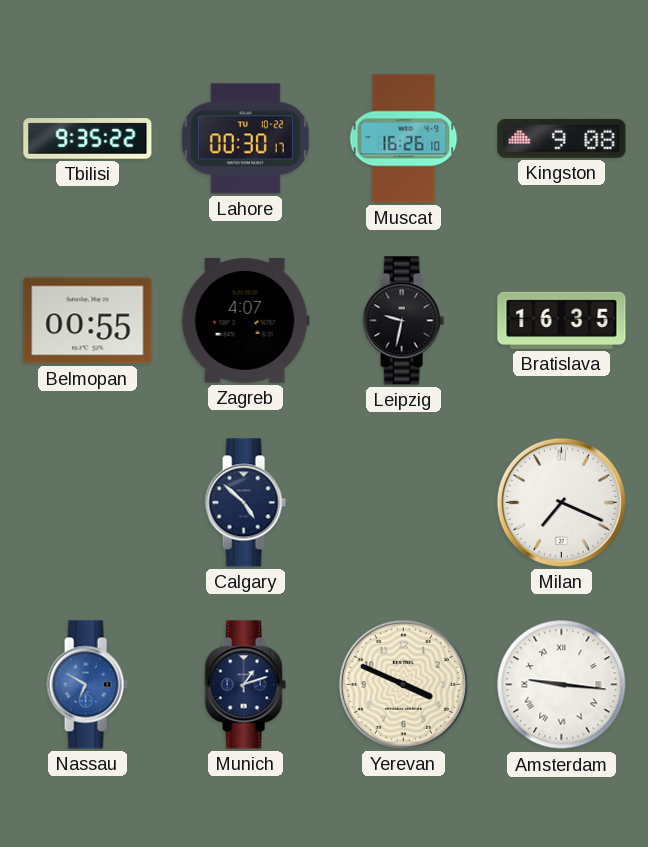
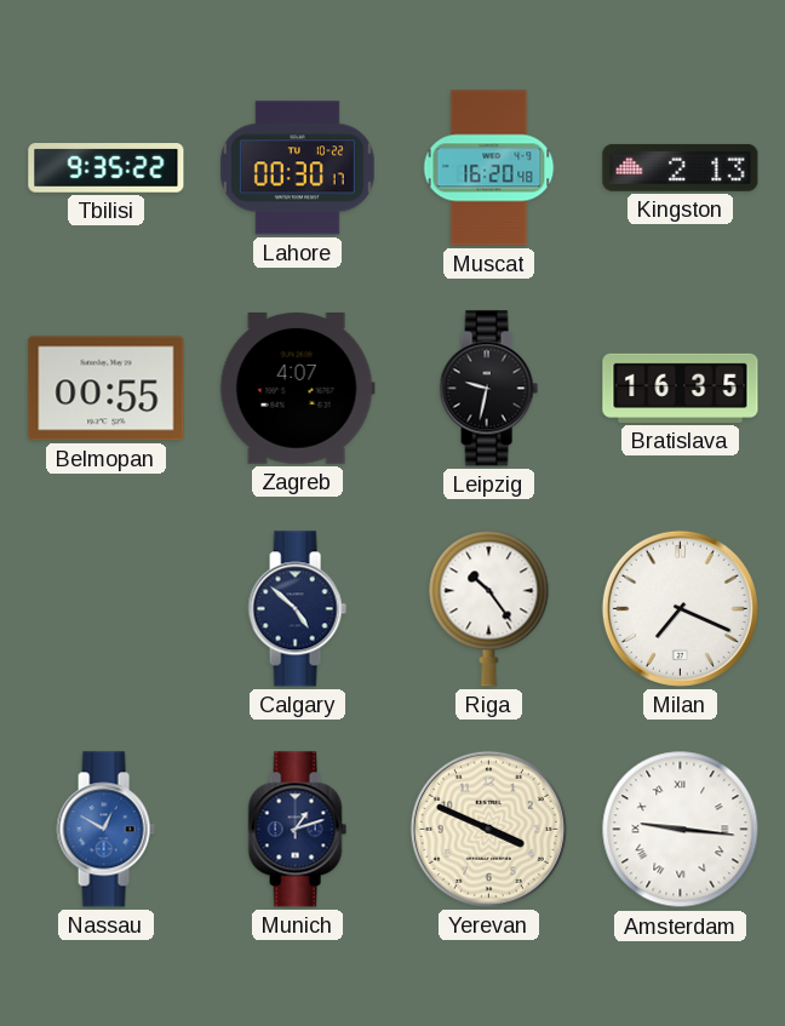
Muscat: 16:26 -> 16:20
Kingston: 9:08 -> 2:13
Riga: none -> 10:24
Nassau: 6:50 -> 12:50
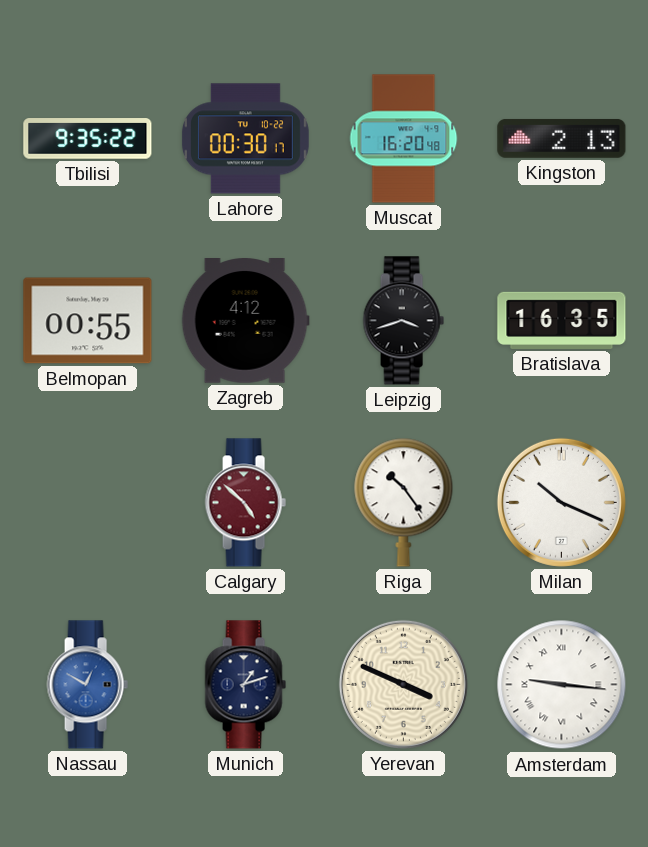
Zagreb: 4:07 -> 4:12
Leipzig: 9:32 -> 3:42
Calgary dial: navy -> burgundy
Milan: 7:19 -> 10:19
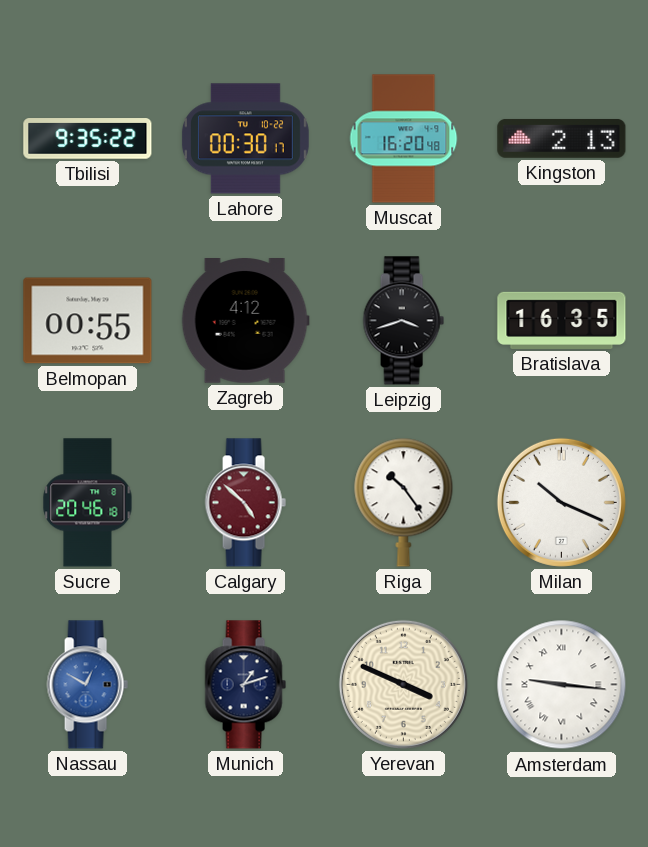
Sucre: none -> 20:46
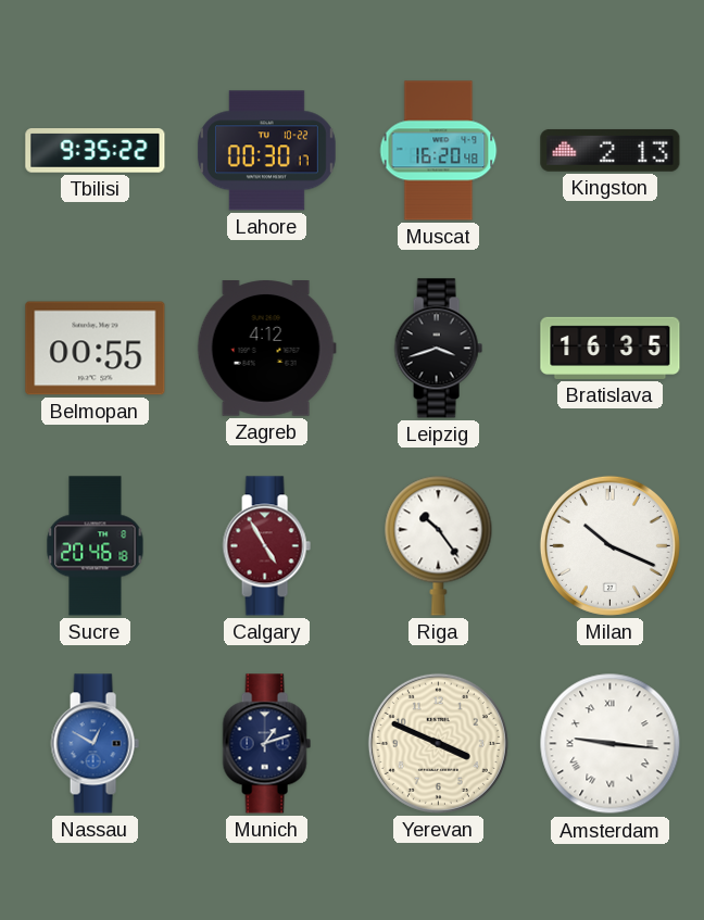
Calgary: 4:52 -> 4:55
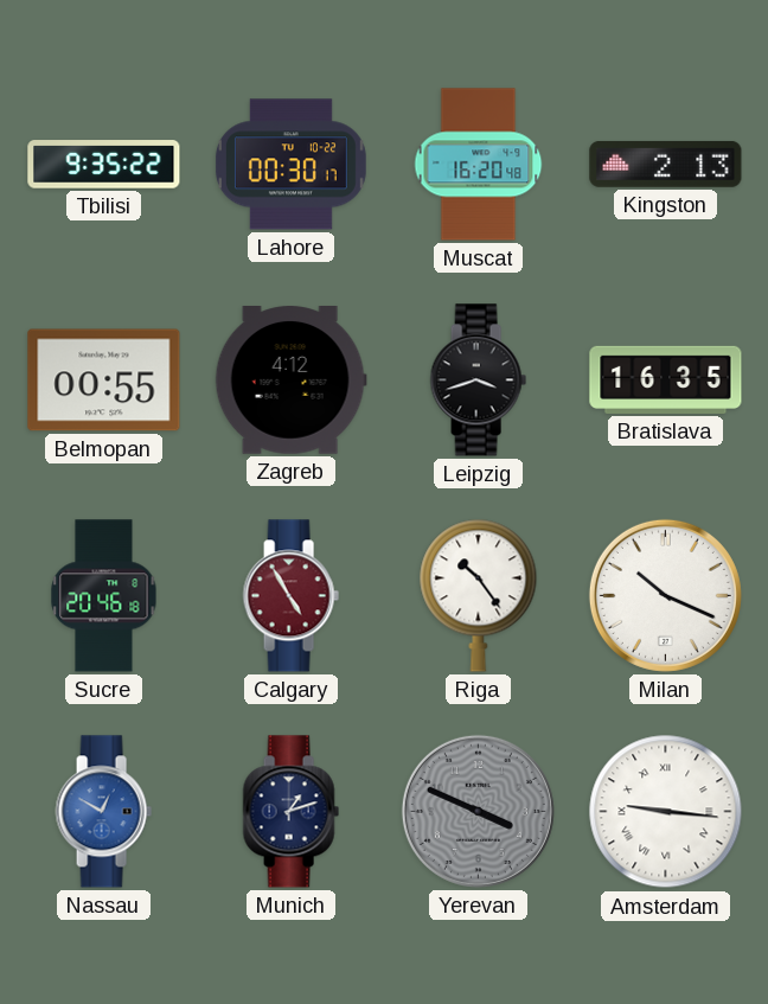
Yerevan dial: cream -> grey
